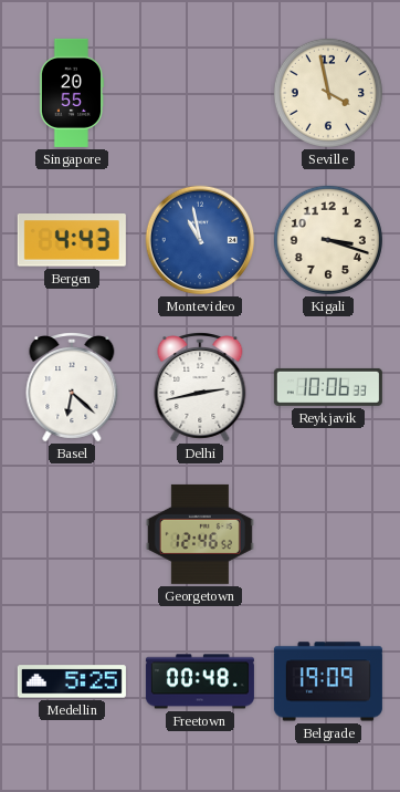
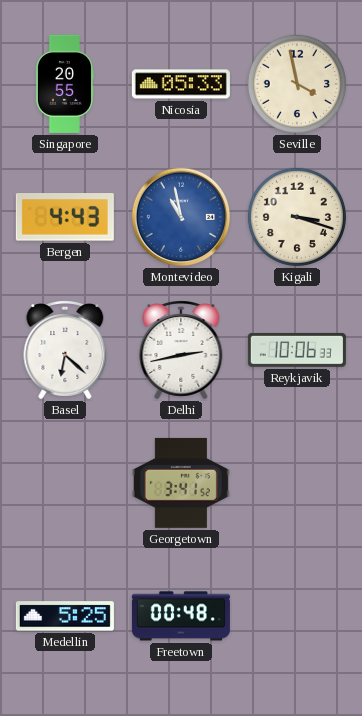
Nicosia: none -> 05:33
Georgetown: 12:46 -> 3:41
Belgrade: 19:09 -> none
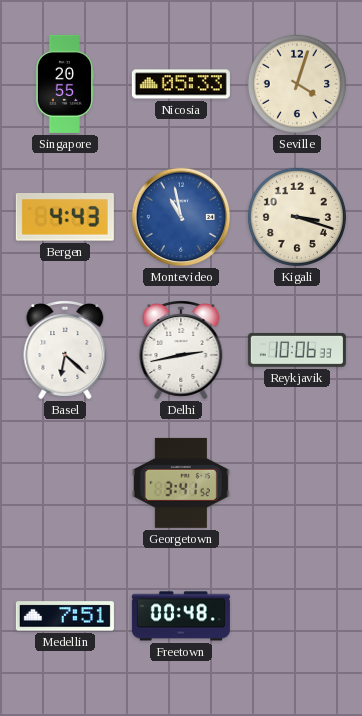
Seville: 3:58 -> 4:03
Medellin: 5:25 -> 7:51
